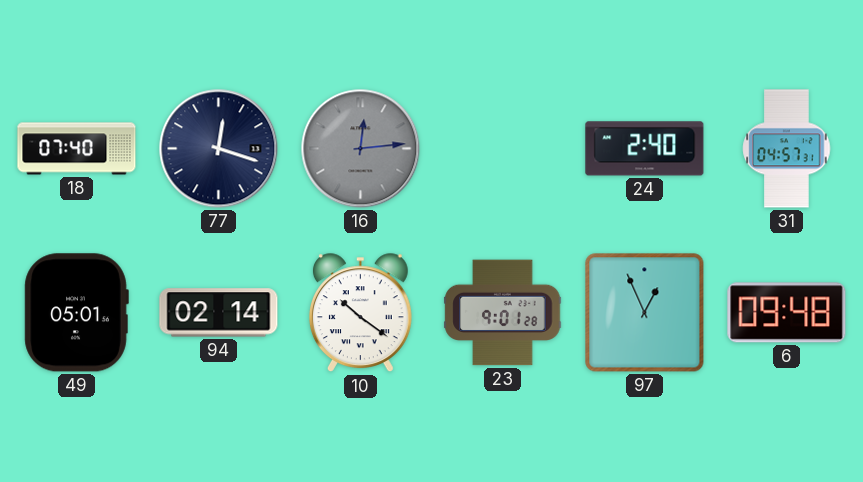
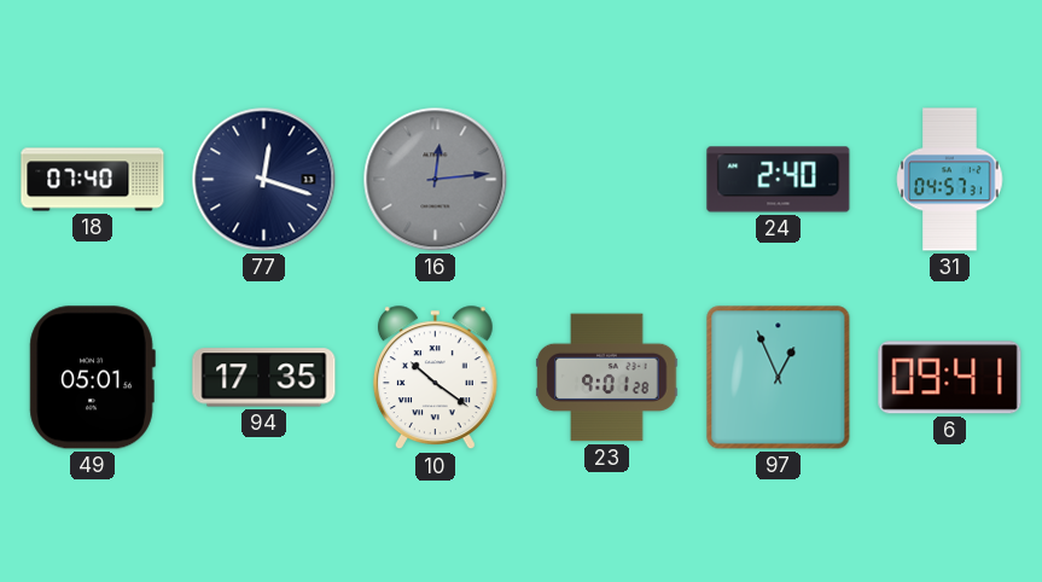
94: 02:14 -> 17:35
6: 09:48 -> 09:41
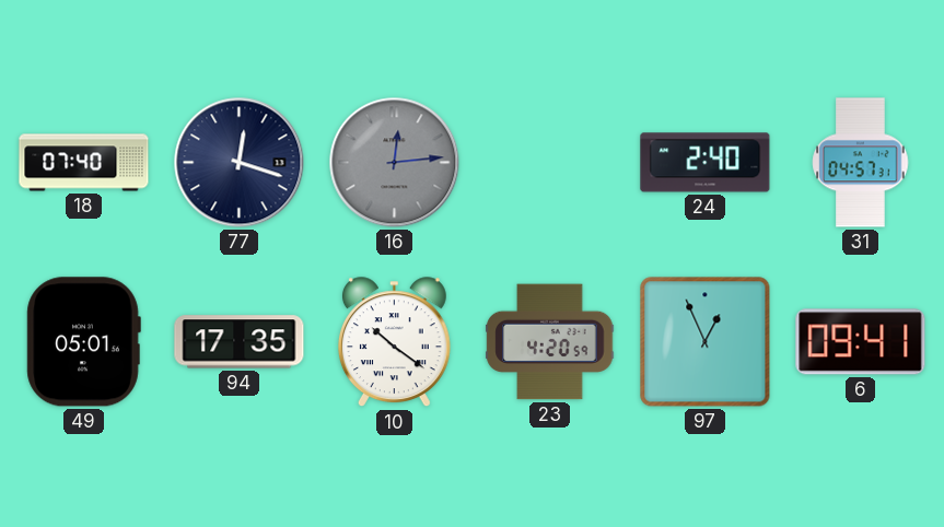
23: 9:01 -> 4:20
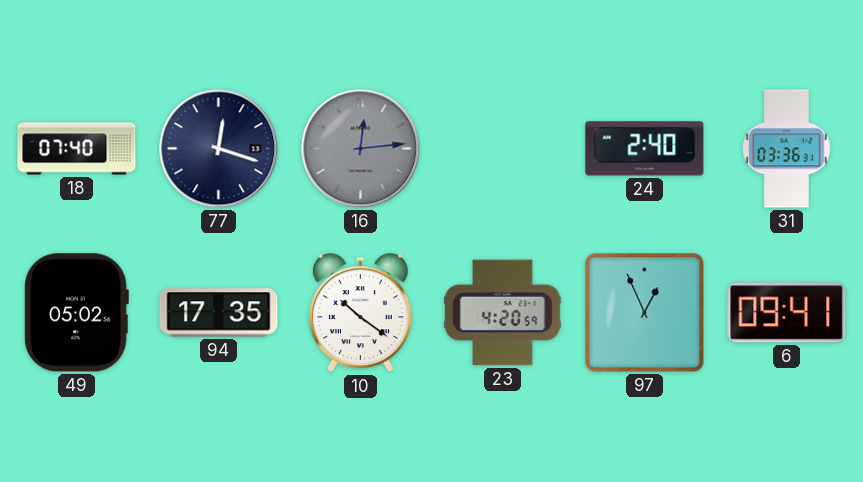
31: 04:57 -> 03:36
49: 05:01 -> 05:02
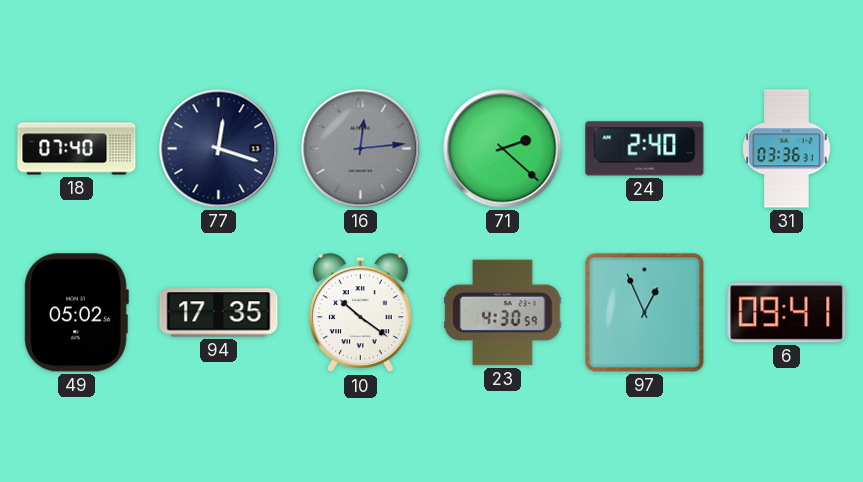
71: none -> 2:22
23: 4:20 -> 4:30
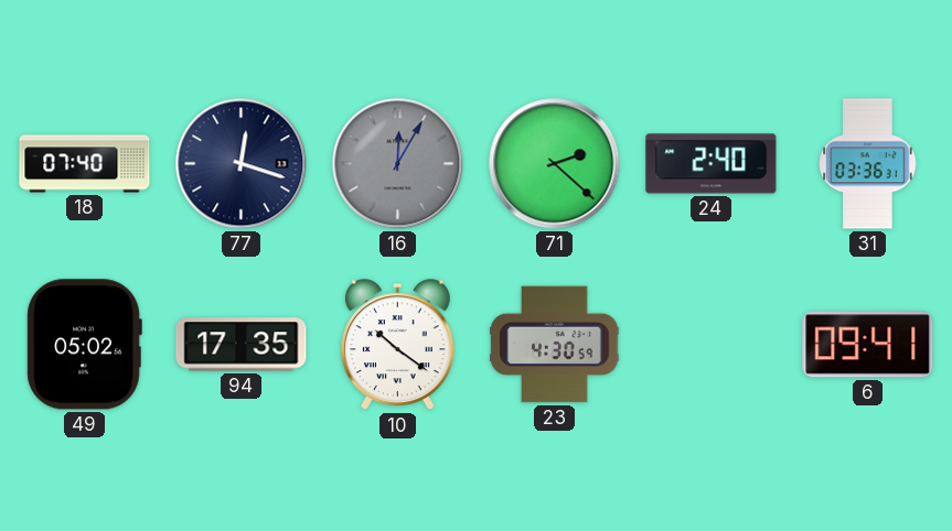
16: 12:14 -> 12:05
97: 12:56 -> none
